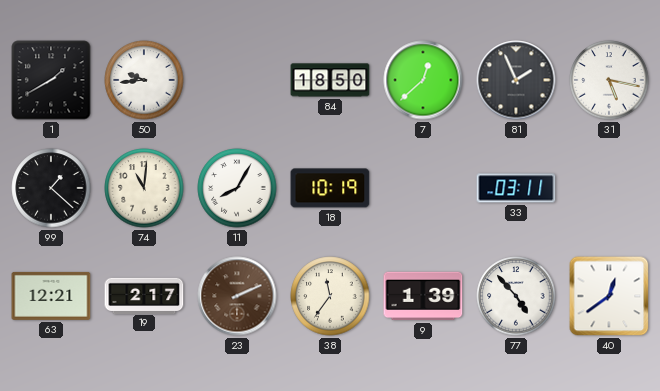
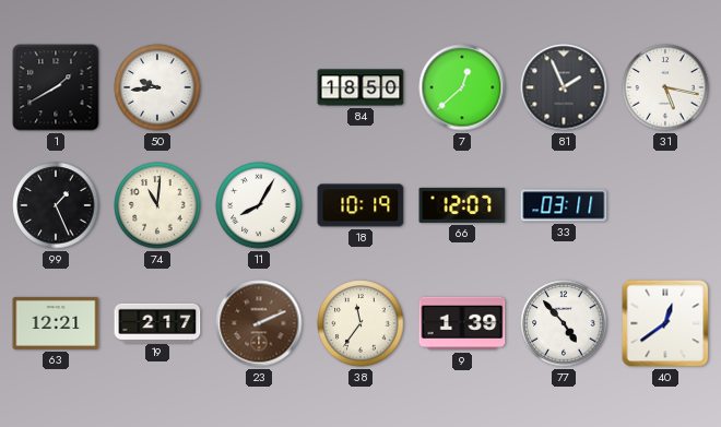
99: 1:22 -> 1:26
66: none -> 12:07
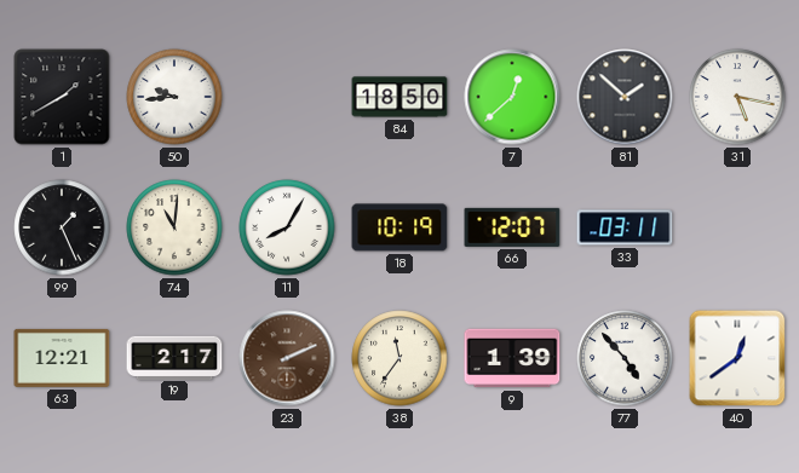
81: 1:56 -> 1:52
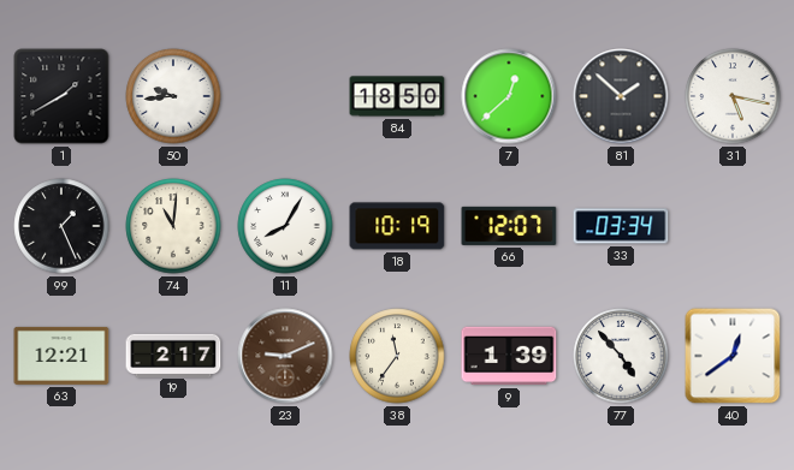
33: 03:11 -> 03:34
23: 2:11 -> 9:11
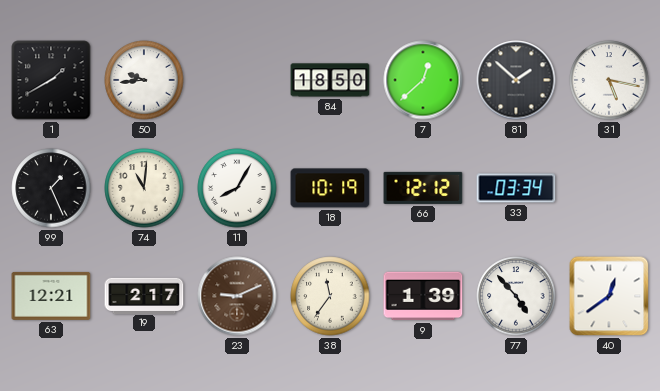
66: 12:07 -> 12:12
